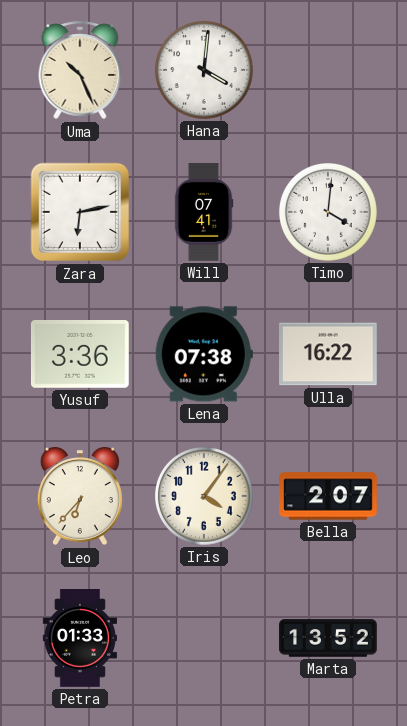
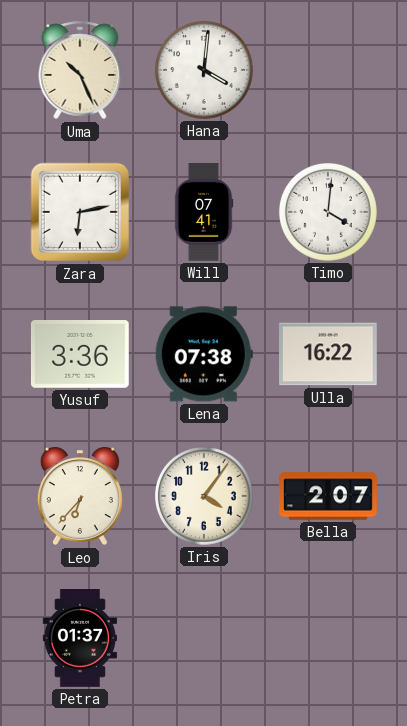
Petra: 01:33 -> 01:37
Marta: 13:52 -> none
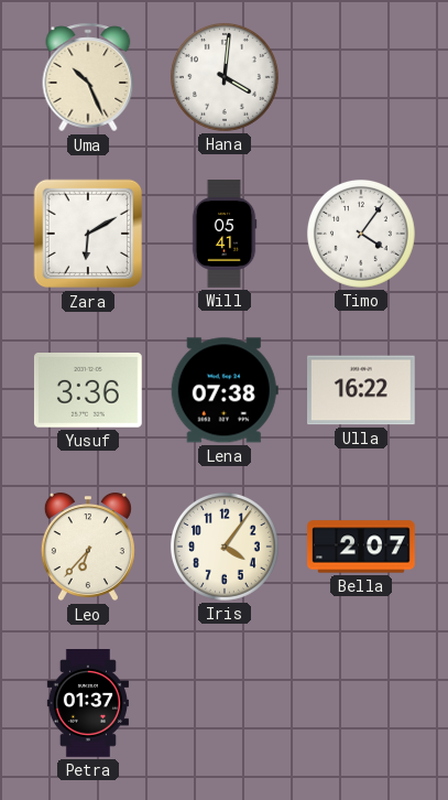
Zara: 6:13 -> 6:10
Will: 07:41 -> 05:41
Timo: 4:01 -> 4:06
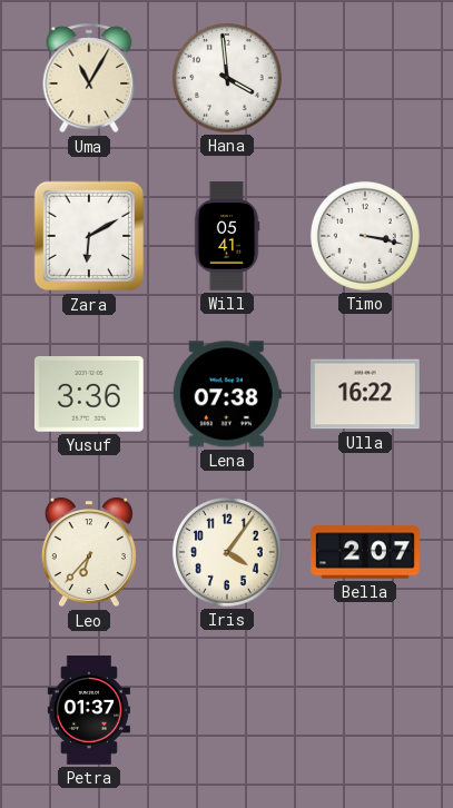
Uma: 10:26 -> 11:05
Hana: 4:01 -> 3:59
Timo: 4:06 -> 3:17
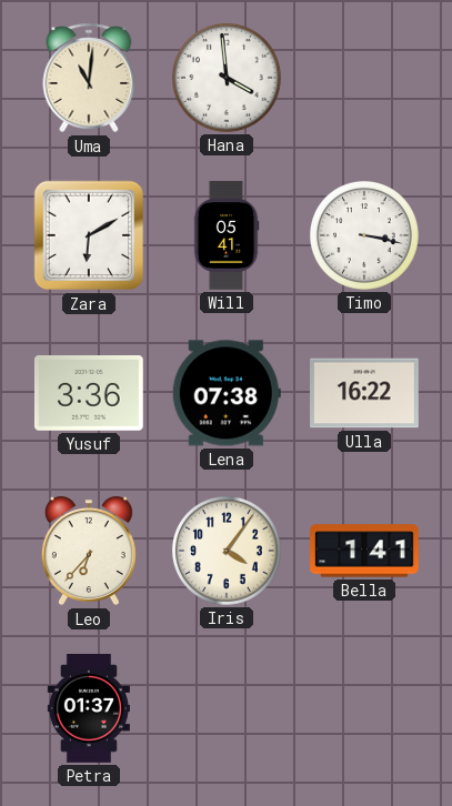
Uma: 11:05 -> 11:01
Bella: 2:07 -> 1:41
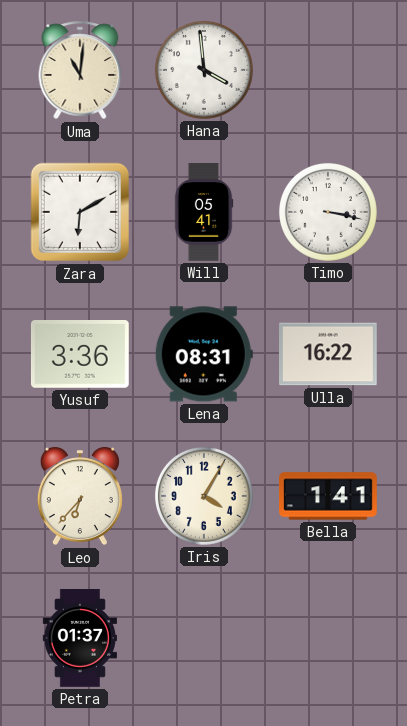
Lena: 07:38 -> 08:31
Iris: 4:06 -> 4:05
